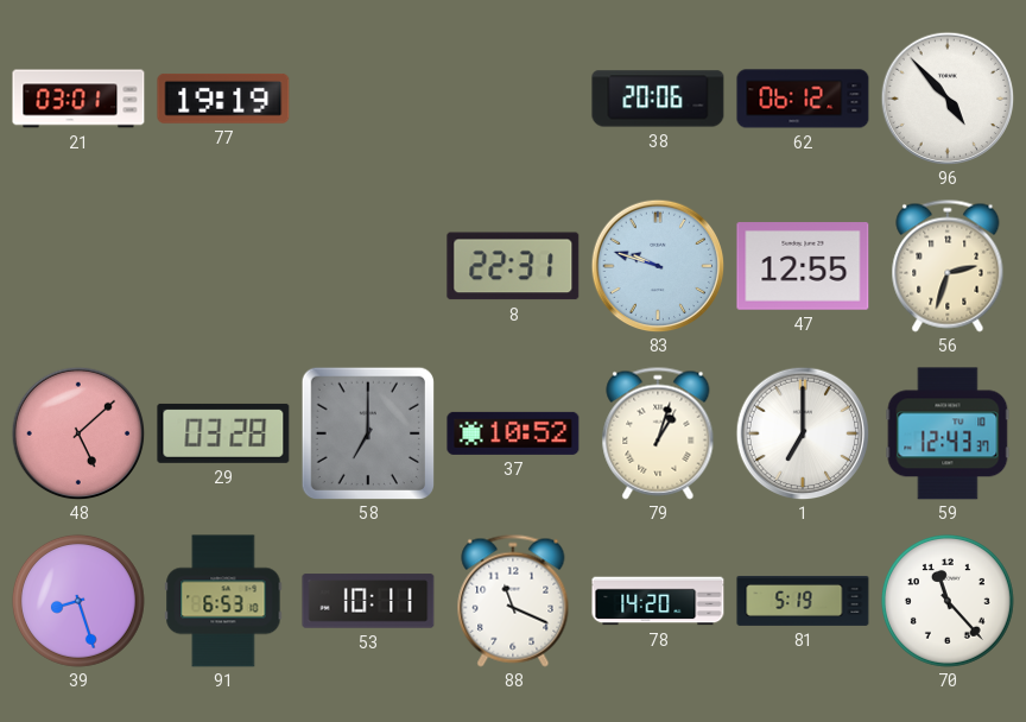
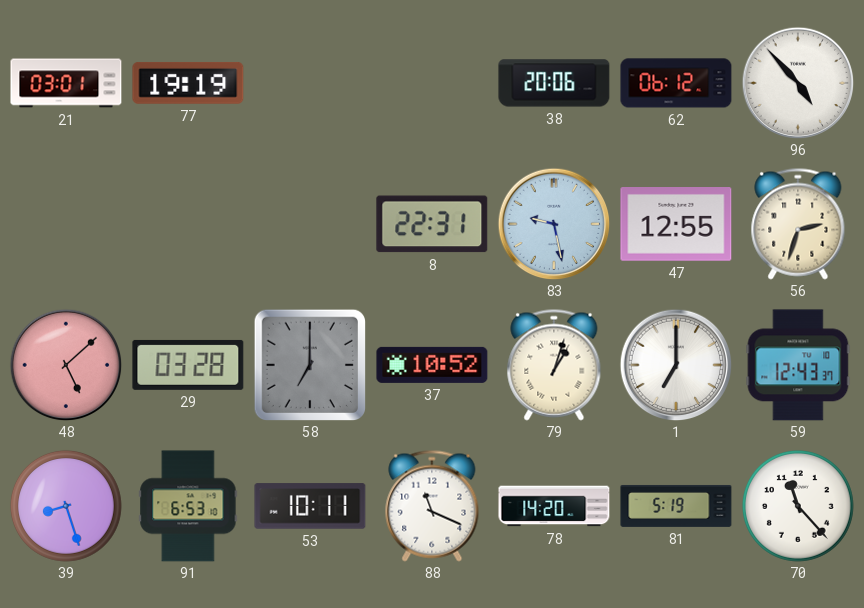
83: 9:48 -> 9:28
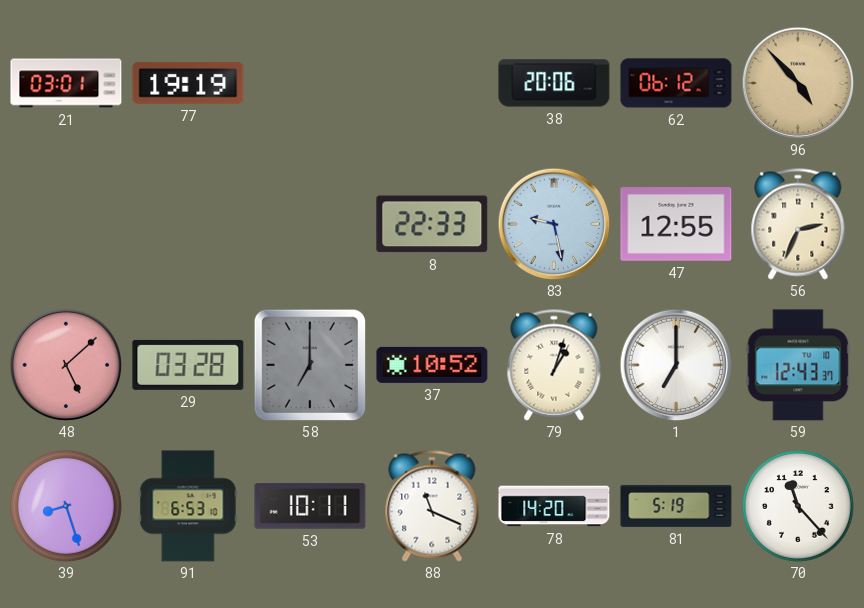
96 dial: white -> champagne
8: 22:31 -> 22:33
56: 2:33 -> 2:34
